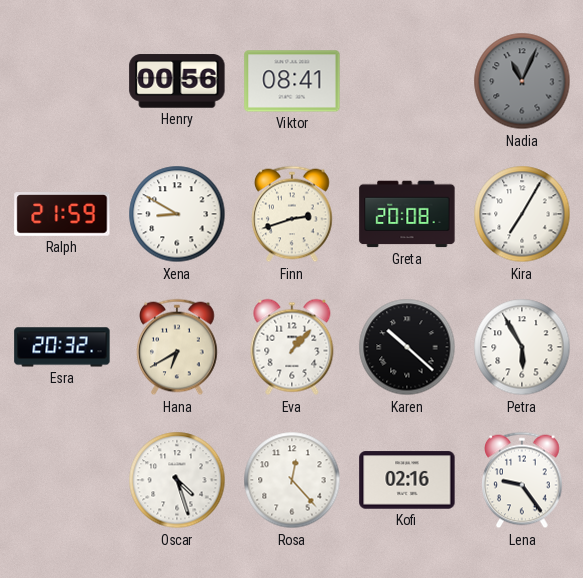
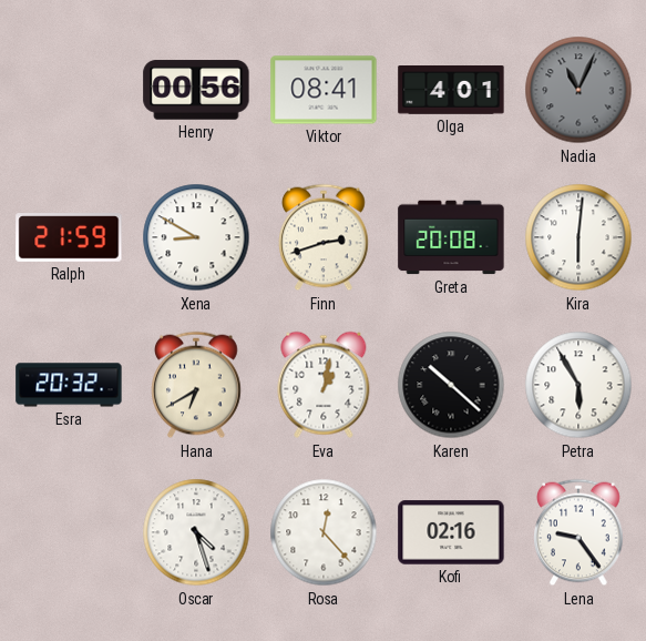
Olga: none -> 4:01
Kira: 7:05 -> 6:01
Eva: 1:07 -> 1:02
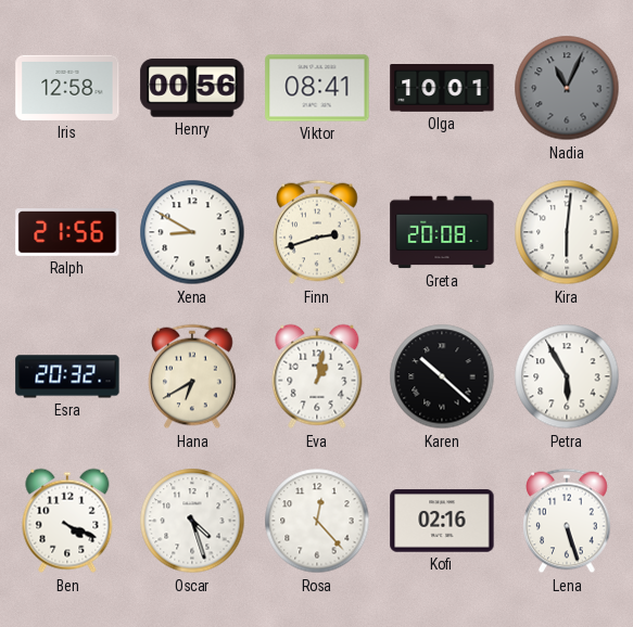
Iris: none -> 12:58
Olga: 4:01 -> 10:01
Ralph: 21:59 -> 21:56
Ben: none -> 4:19
Lena: 9:24 -> 5:27
